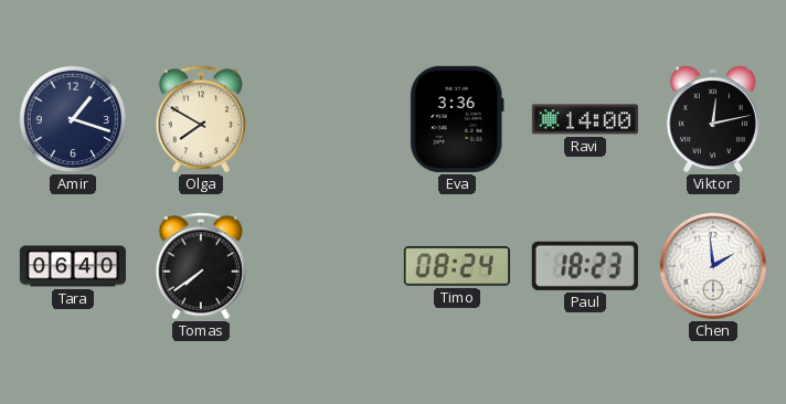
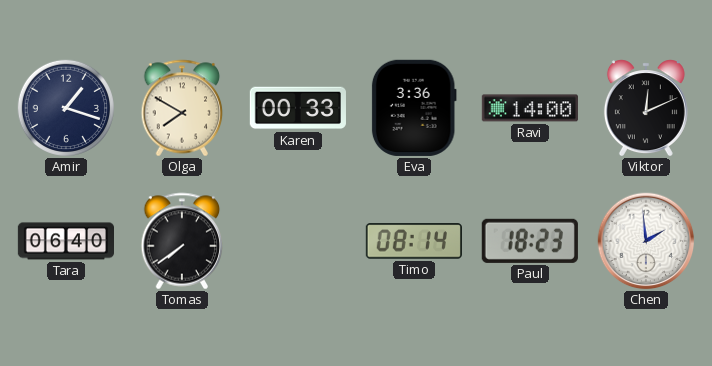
Karen: none -> 00:33
Viktor: 12:13 -> 12:11
Timo: 08:24 -> 08:14
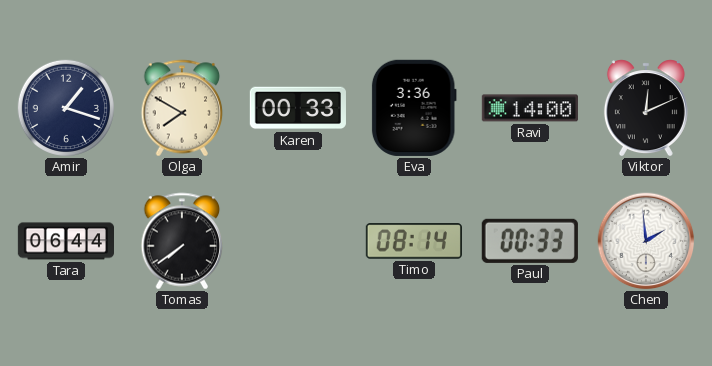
Tara: 06:40 -> 06:44
Paul: 18:23 -> 00:33
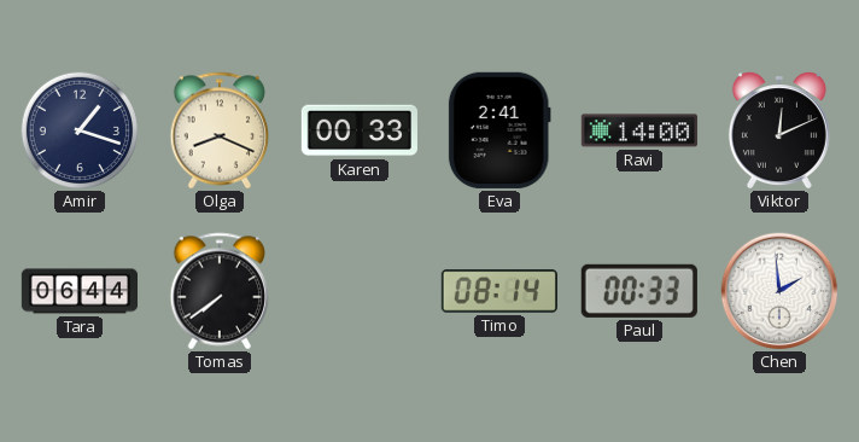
Olga: 7:50 -> 8:19
Eva: 3:36 -> 2:41
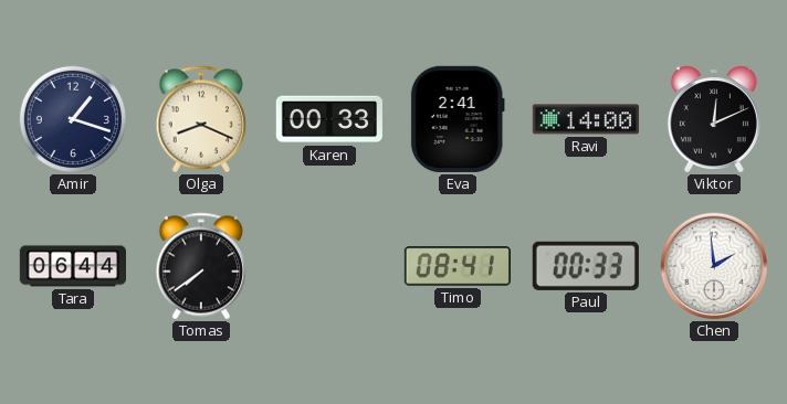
Timo: 08:14 -> 08:41
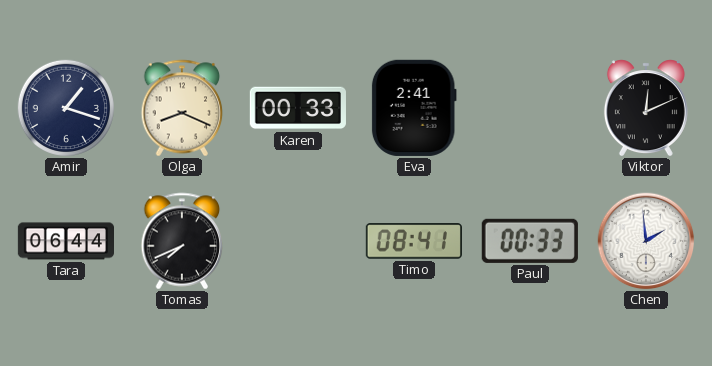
Ravi: 14:00 -> none
Tomas: 7:39 -> 7:41
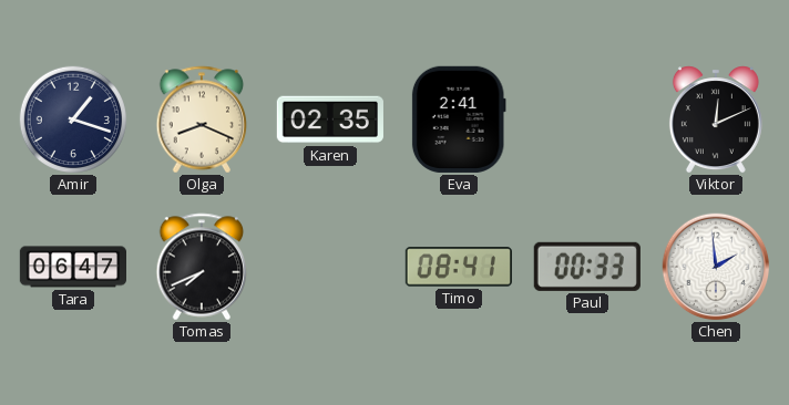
Karen: 00:33 -> 02:35
Tara: 06:44 -> 06:47
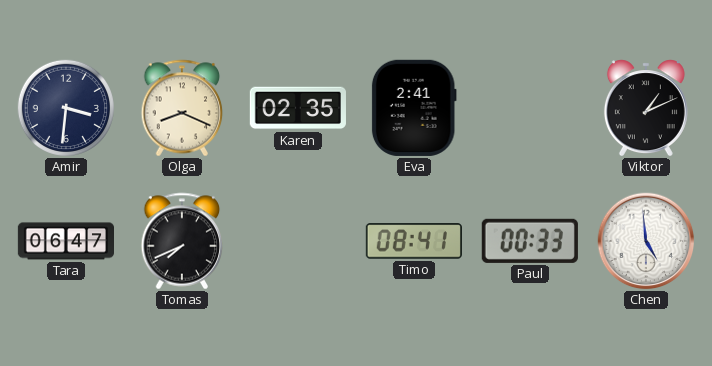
Amir: 1:18 -> 3:31
Viktor: 12:11 -> 1:11
Chen: 1:59 -> 4:59
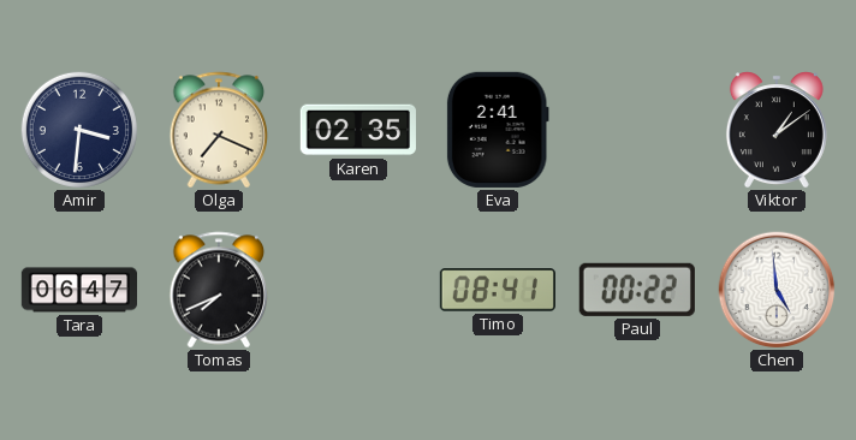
Olga: 8:19 -> 7:19
Viktor: 1:11 -> 1:09
Paul: 00:33 -> 00:22
